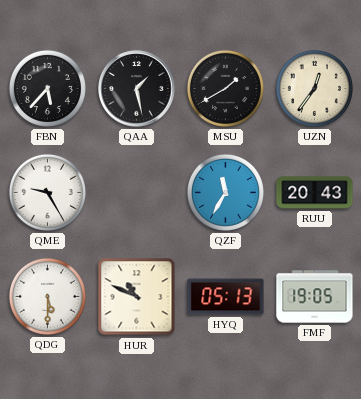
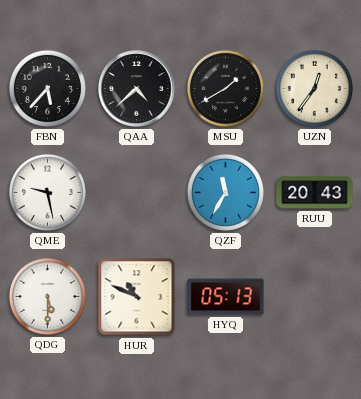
QAA: 1:28 -> 4:38
QME: 9:25 -> 9:28
FMF: 19:05 -> none
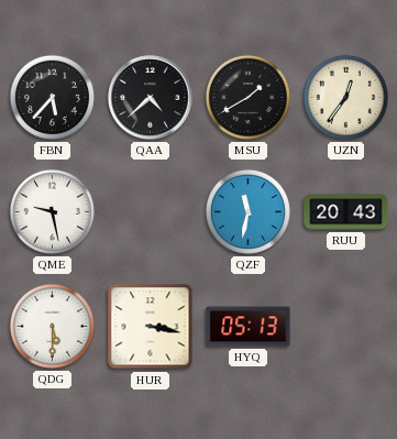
QZF: 11:35 -> 11:32
HUR: 10:49 -> 3:17
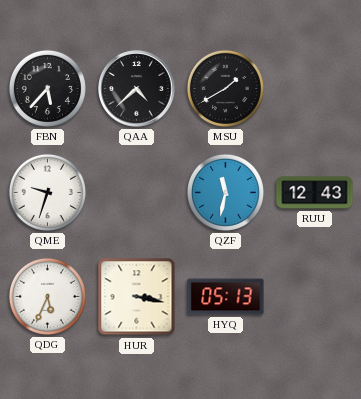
UZN: 12:36 -> none
QME: 9:28 -> 9:33
RUU: 20:43 -> 12:43
QDG: 5:30 -> 5:34
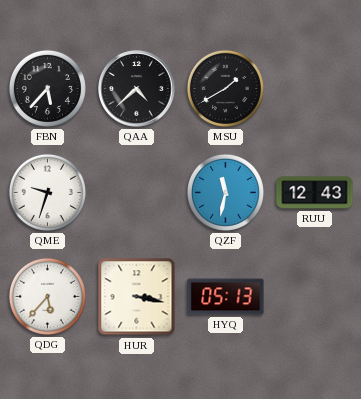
QDG: 5:34 -> 5:37
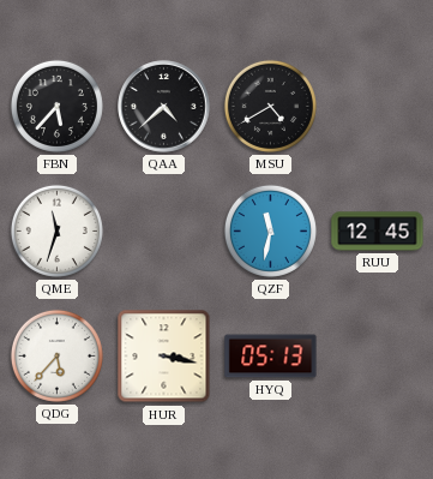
MSU: 1:40 -> 4:40
QME: 9:33 -> 11:33
RUU: 12:43 -> 12:45
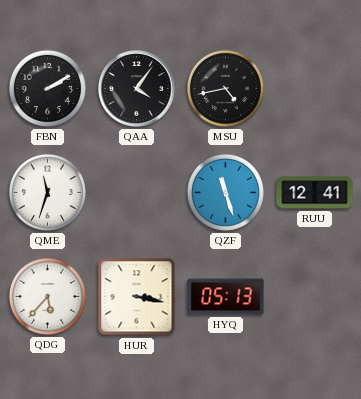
FBN: 5:37 -> 2:10
QAA: 4:38 -> 4:06
MSU: 4:40 -> 4:43
QZF: 11:32 -> 11:27
RUU: 12:45 -> 12:41
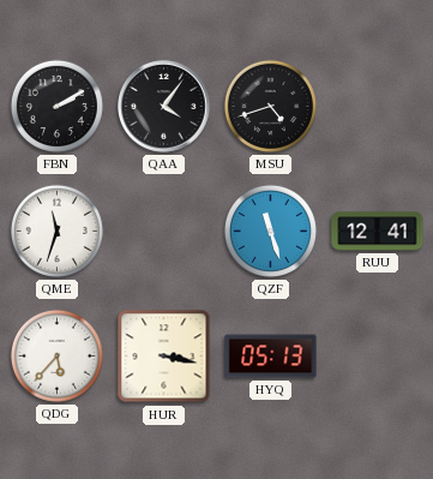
MSU: 4:43 -> 4:42
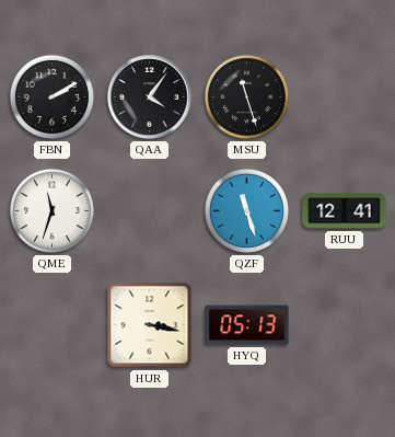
MSU: 4:42 -> 11:27
QDG: 5:37 -> none
